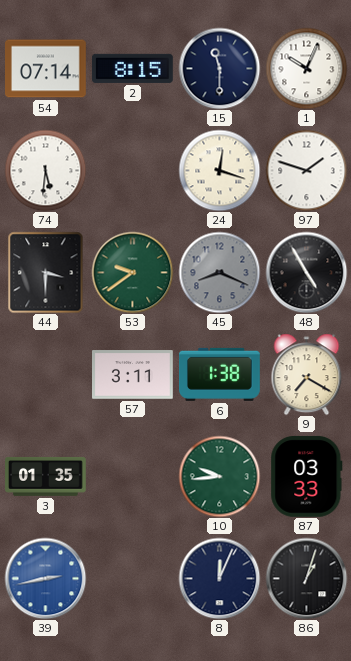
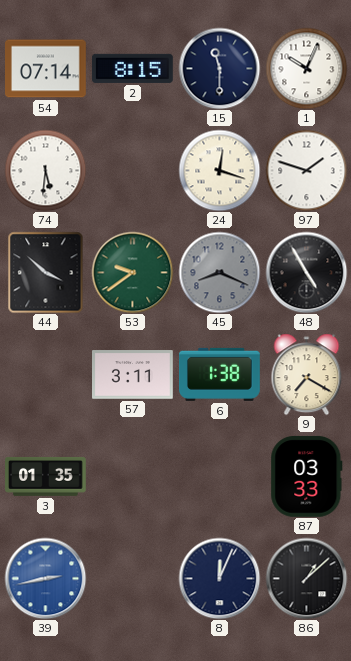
44: 3:30 -> 3:52
10: 9:44 -> none
86: 1:03 -> 1:08
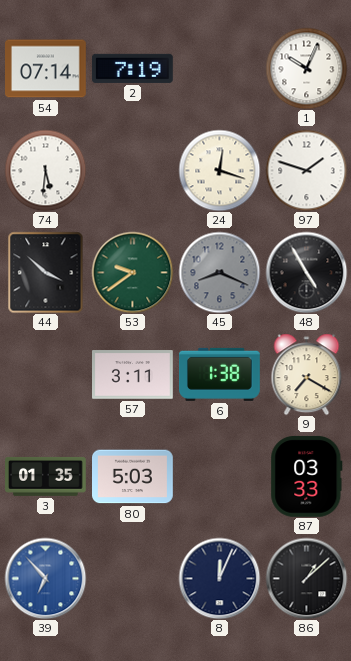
2: 8:15 -> 7:19
15: 11:30 -> none
80: none -> 5:03
39: 2:43 -> 6:53
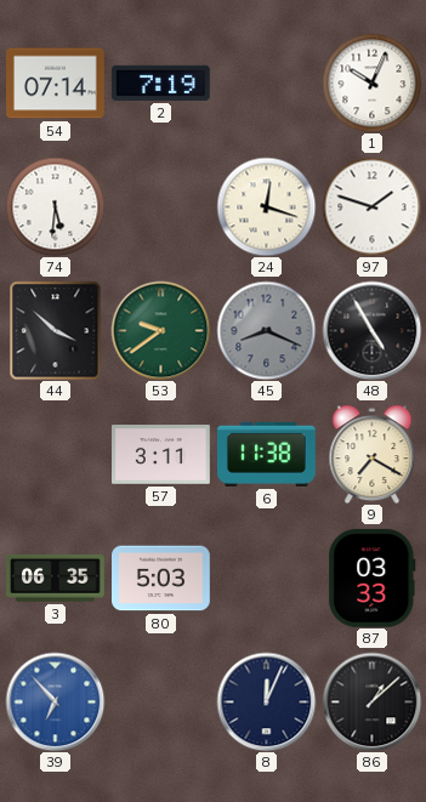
6: 1:38 -> 11:38
3: 01:35 -> 06:35
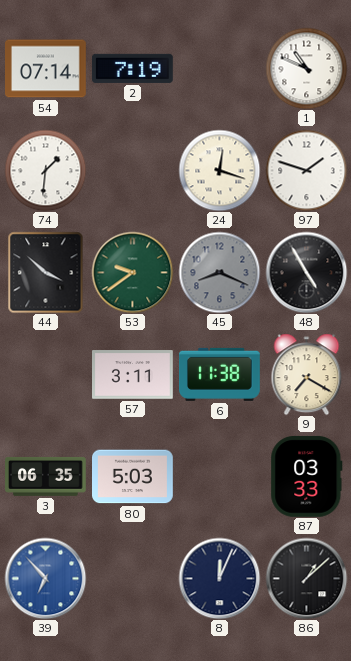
1: 10:04 -> 10:49
74: 5:31 -> 1:31
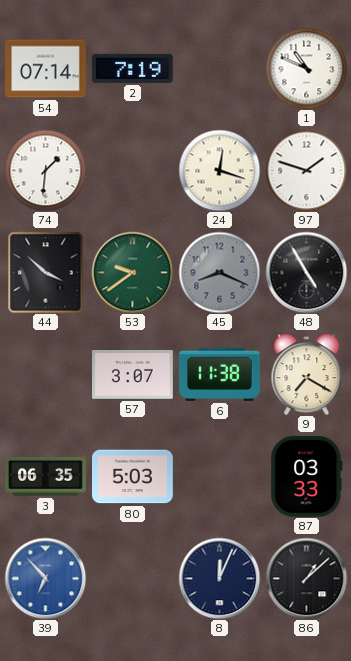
57: 3:11 -> 3:07
